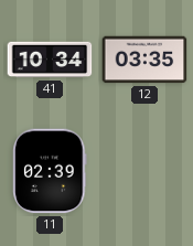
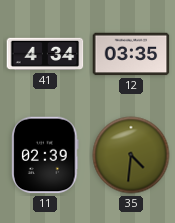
41: 10:34 -> 4:34
35: none -> 4:31
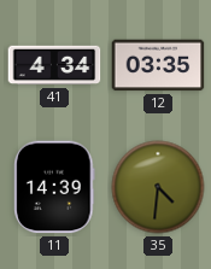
11: 02:39 -> 14:39
